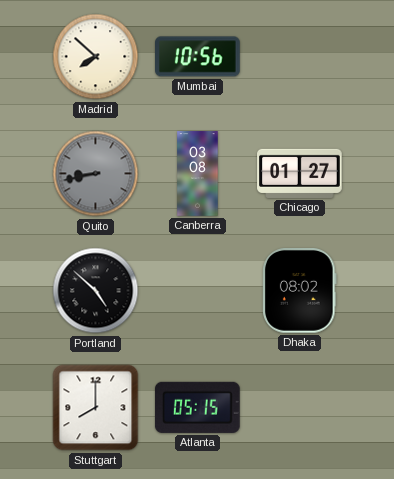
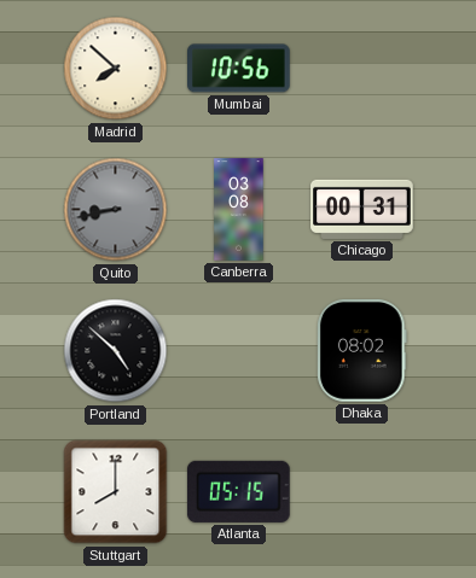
Chicago: 01:27 -> 00:31
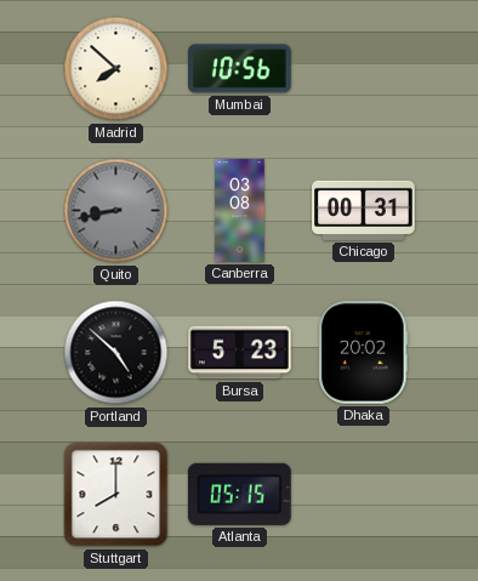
Bursa: none -> 5:23
Dhaka: 08:02 -> 20:02
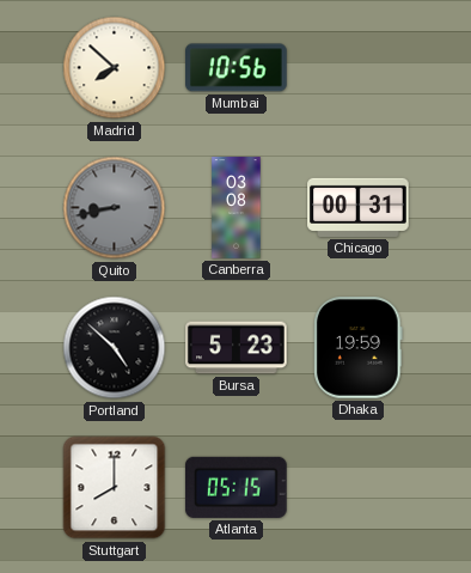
Dhaka: 20:02 -> 19:59
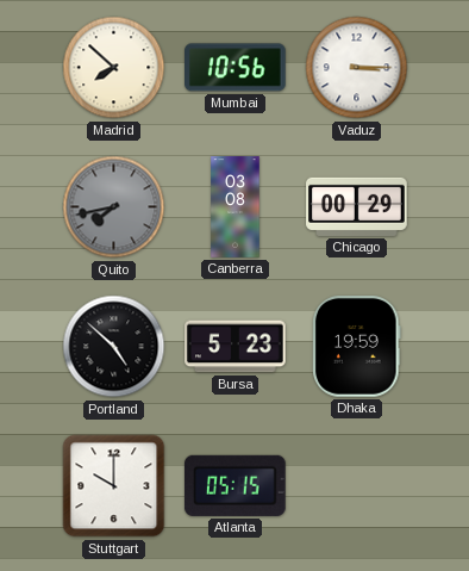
Vaduz: none -> 3:15
Quito: 8:43 -> 7:43
Chicago: 00:31 -> 00:29
Stuttgart: 8:00 -> 10:00
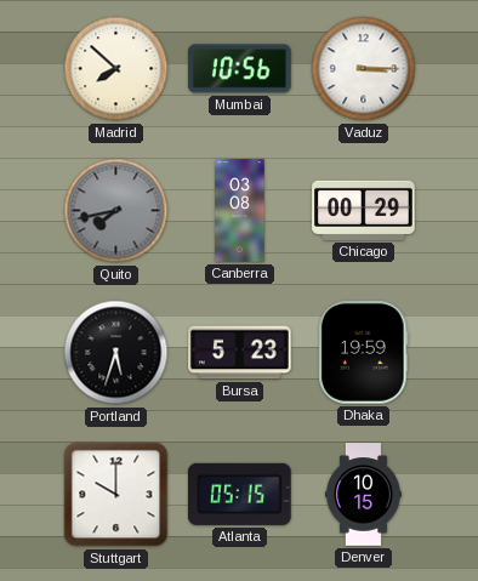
Portland: 4:52 -> 5:33
Denver: none -> 10:15
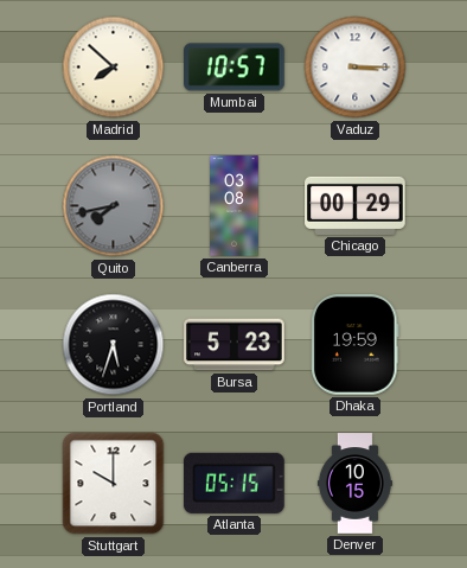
Mumbai: 10:56 -> 10:57
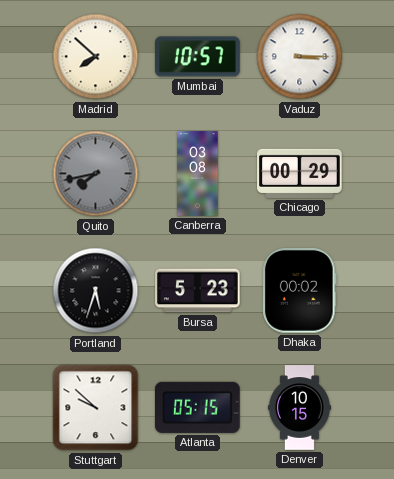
Dhaka: 19:59 -> 00:02
Stuttgart: 10:00 -> 9:52
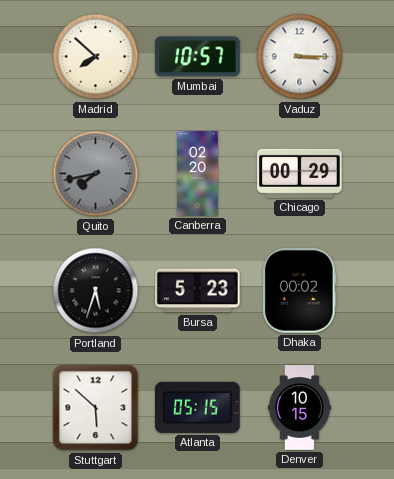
Canberra: 03:08 -> 02:20
Stuttgart: 9:52 -> 5:52
